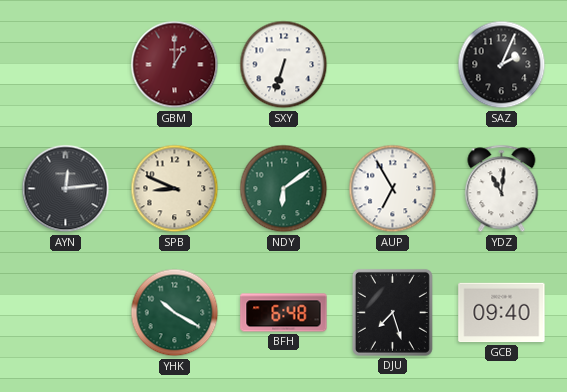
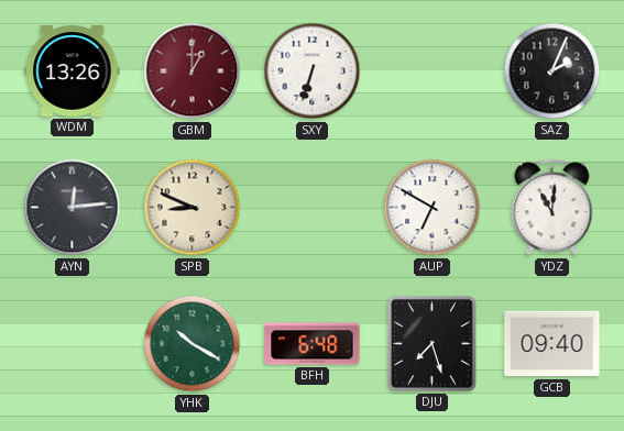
WDM: none -> 13:26
NDY: 6:09 -> none
AUP: 6:55 -> 6:50
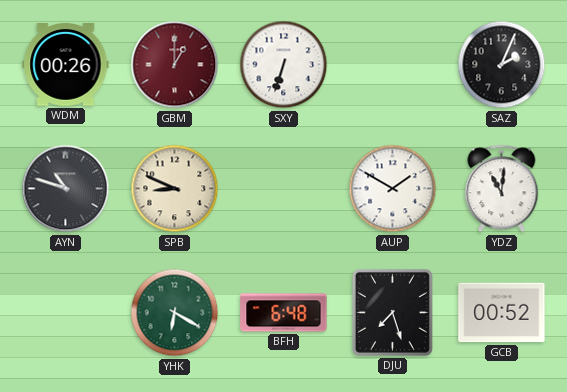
WDM: 13:26 -> 00:26
AYN: 12:14 -> 10:48
AUP: 6:50 -> 1:50
YHK: 10:20 -> 6:20
GCB: 09:40 -> 00:52
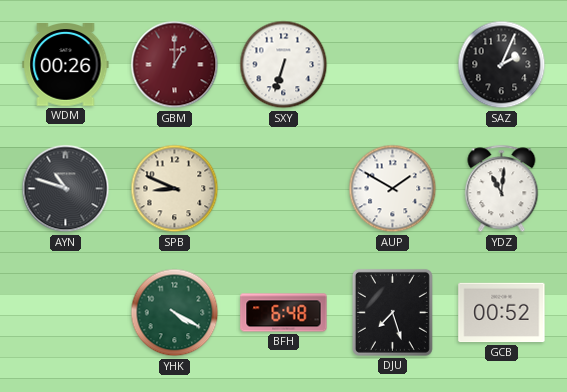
YHK: 6:20 -> 4:20
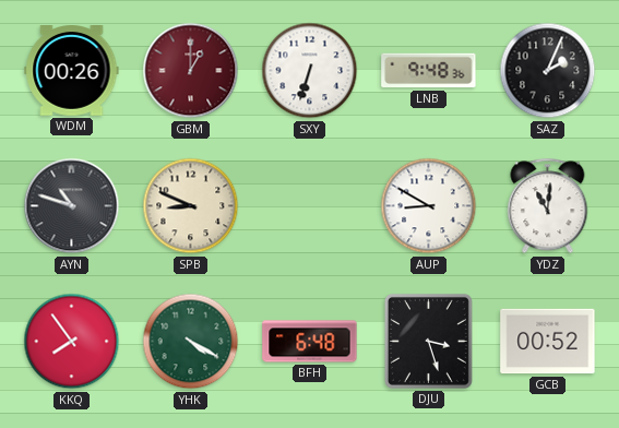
LNB: none -> 9:48
AUP: 1:50 -> 8:50
KKQ: none -> 7:54
DJU: 7:27 -> 3:27
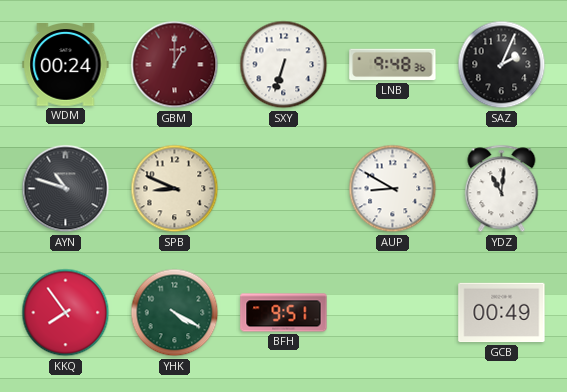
WDM: 00:26 -> 00:24
BFH: 6:48 -> 9:51
DJU: 3:27 -> none
GCB: 00:52 -> 00:49
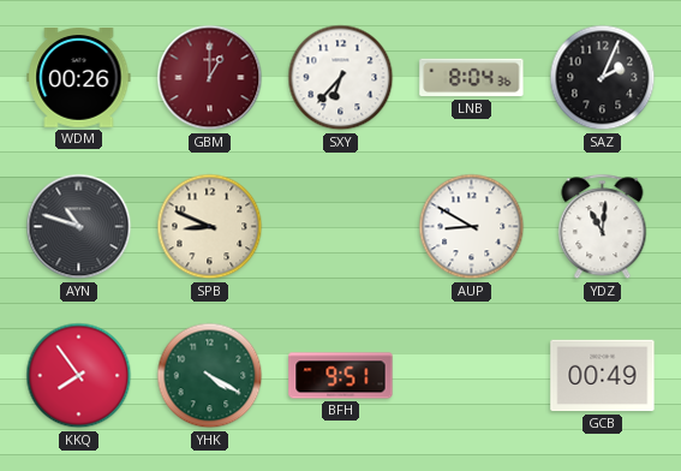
WDM: 00:24 -> 00:26
SXY: 6:33 -> 6:37
LNB: 9:48 -> 8:04
